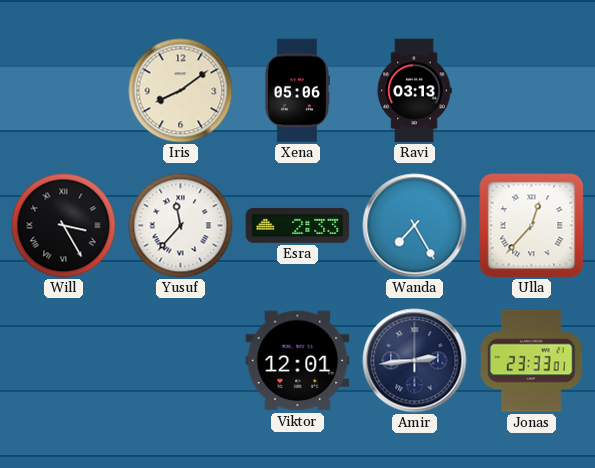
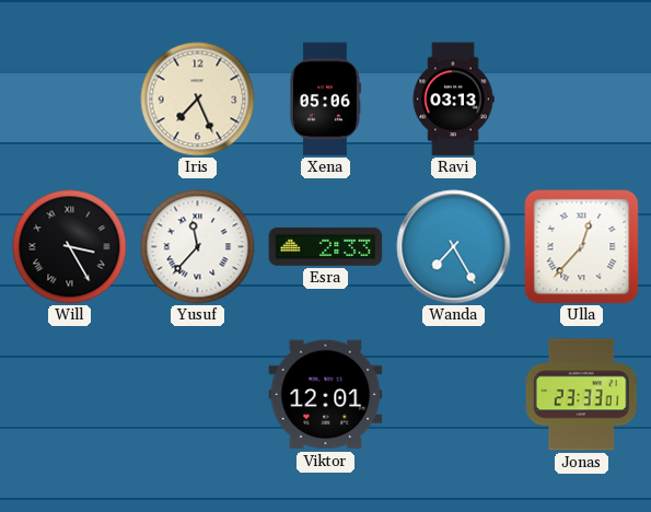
Iris: 8:09 -> 7:26
Amir: 2:44 -> none
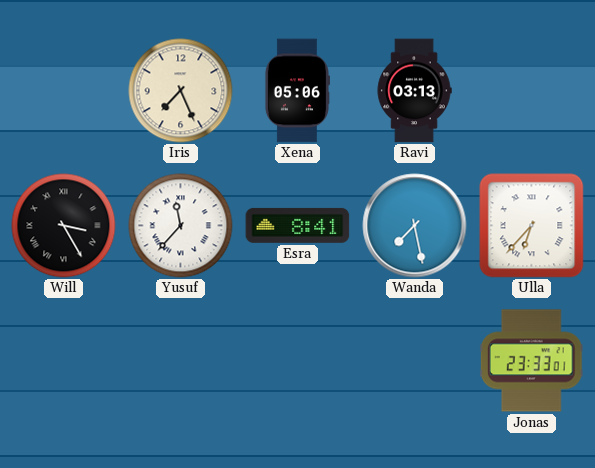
Esra: 2:33 -> 8:41
Wanda: 7:25 -> 7:28
Ulla: 12:37 -> 6:37
Viktor: 12:01 -> none
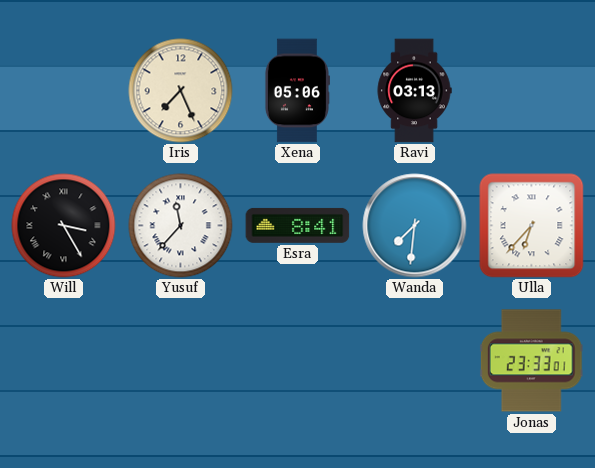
Wanda: 7:28 -> 7:31
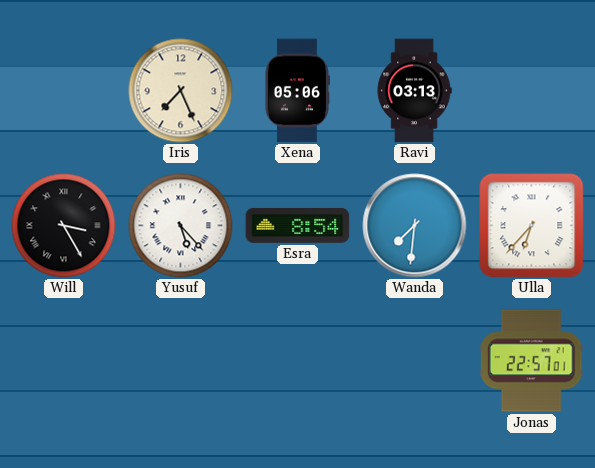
Yusuf: 11:37 -> 5:23
Esra: 8:41 -> 8:54
Jonas: 23:33 -> 22:57
